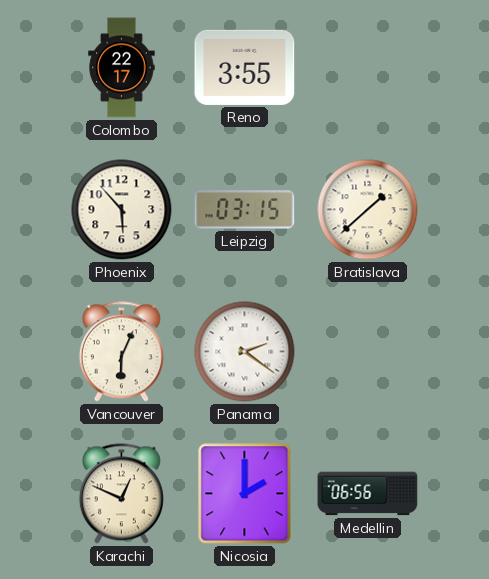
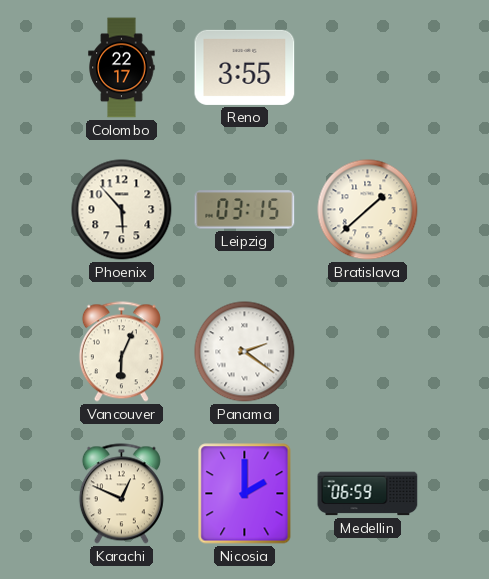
Medellin: 06:56 -> 06:59
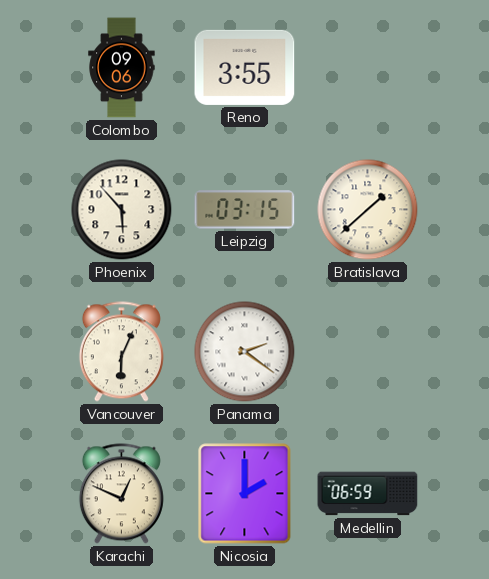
Colombo: 22:17 -> 09:06
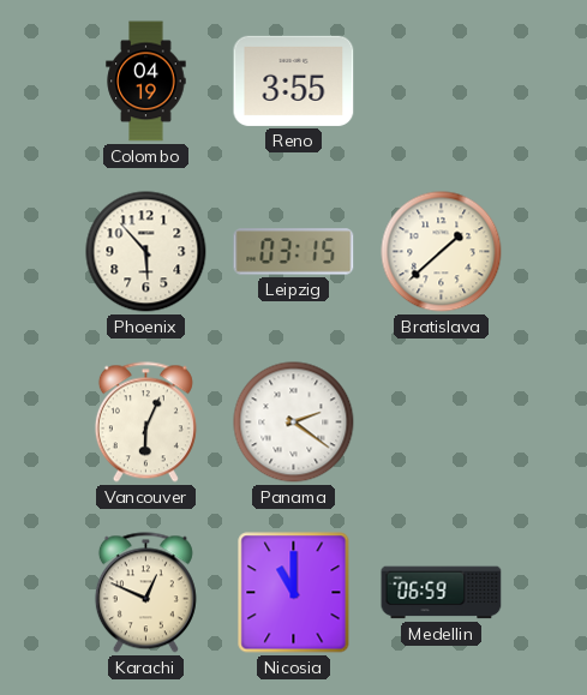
Colombo: 09:06 -> 04:19
Nicosia: 2:00 -> 11:00
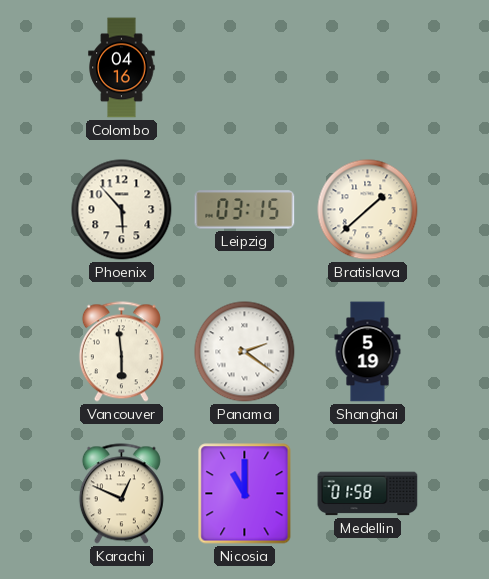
Colombo: 04:19 -> 04:16
Reno: 3:55 -> none
Vancouver: 6:04 -> 5:59
Shanghai: none -> 5:19
Medellin: 06:59 -> 01:58
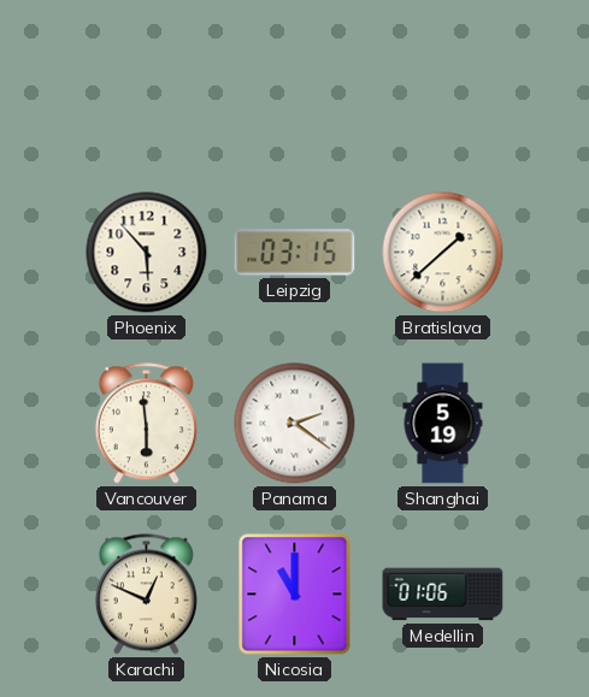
Colombo: 04:16 -> none
Medellin: 01:58 -> 01:06
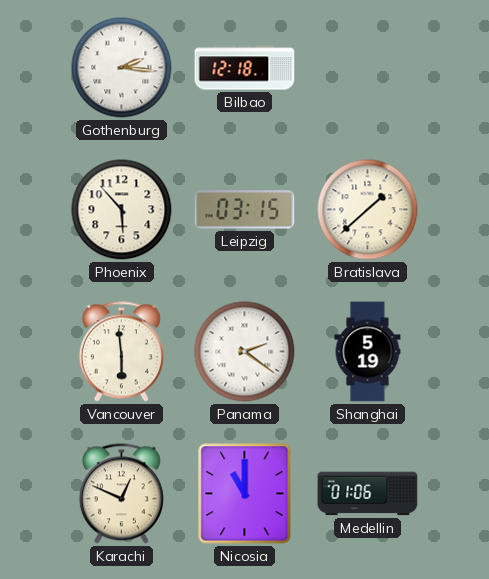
Gothenburg: none -> 2:16
Bilbao: none -> 12:18
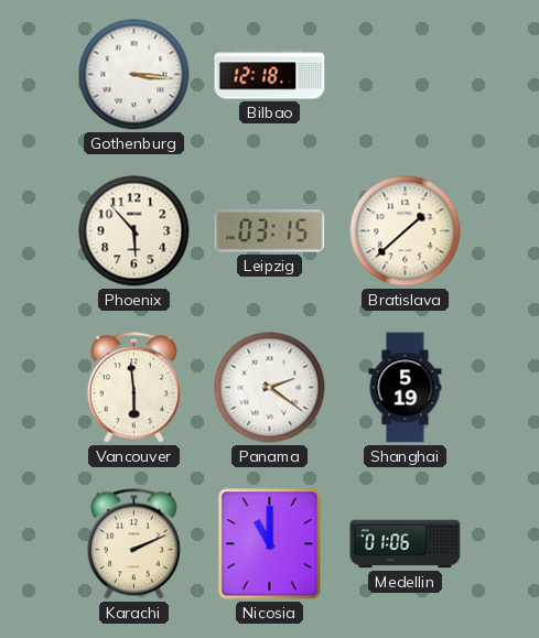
Gothenburg: 2:16 -> 3:16
Karachi: 12:49 -> 2:11
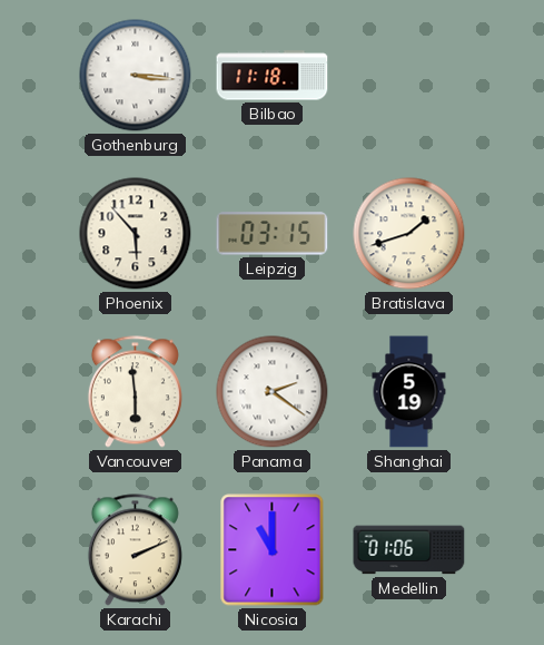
Bilbao: 12:18 -> 11:18
Bratislava: 1:38 -> 1:42
